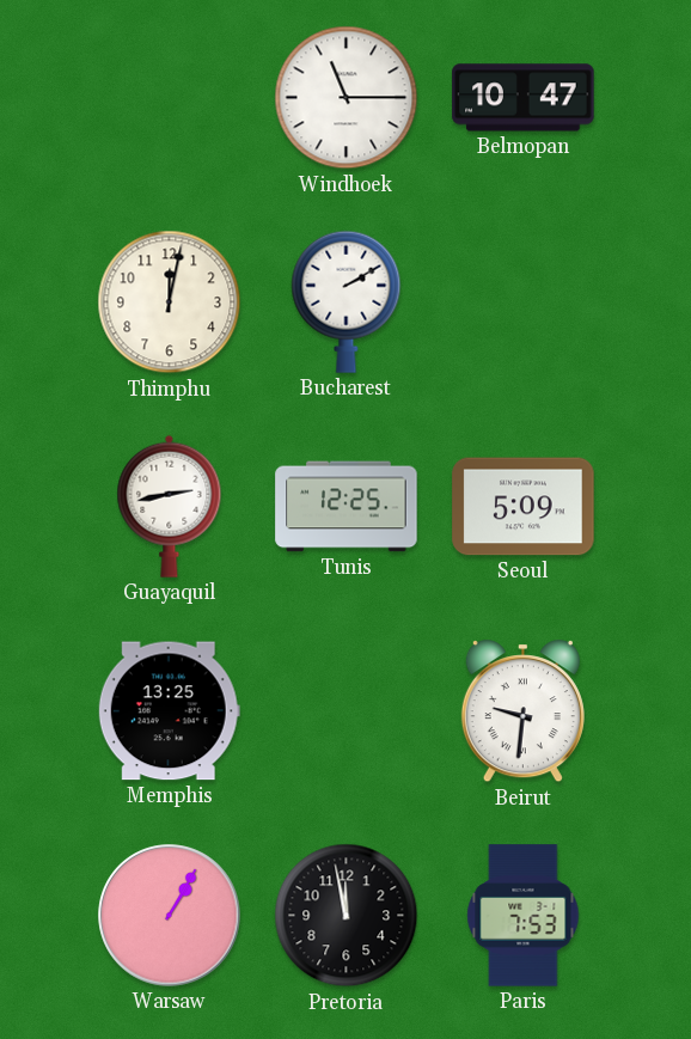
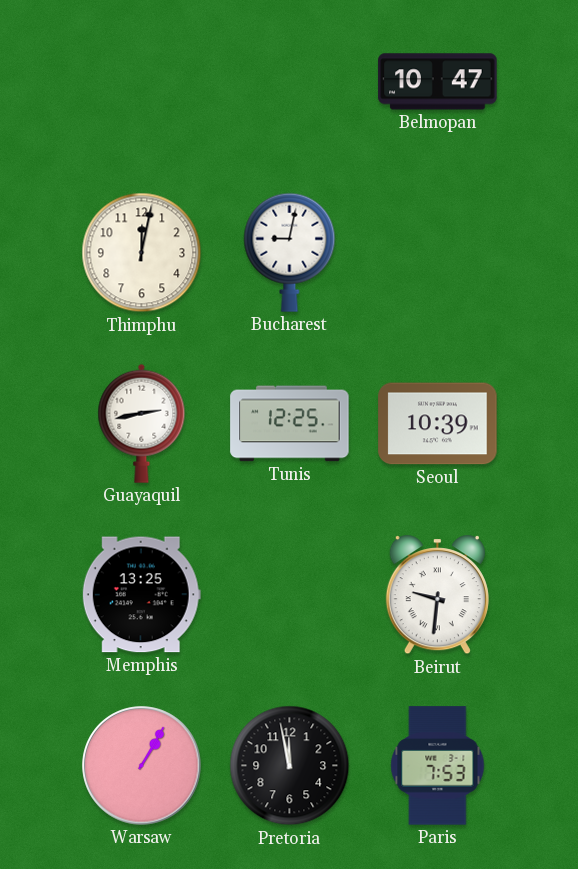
Windhoek: 11:15 -> none
Bucharest: 2:10 -> 9:02
Seoul: 5:09 -> 10:39
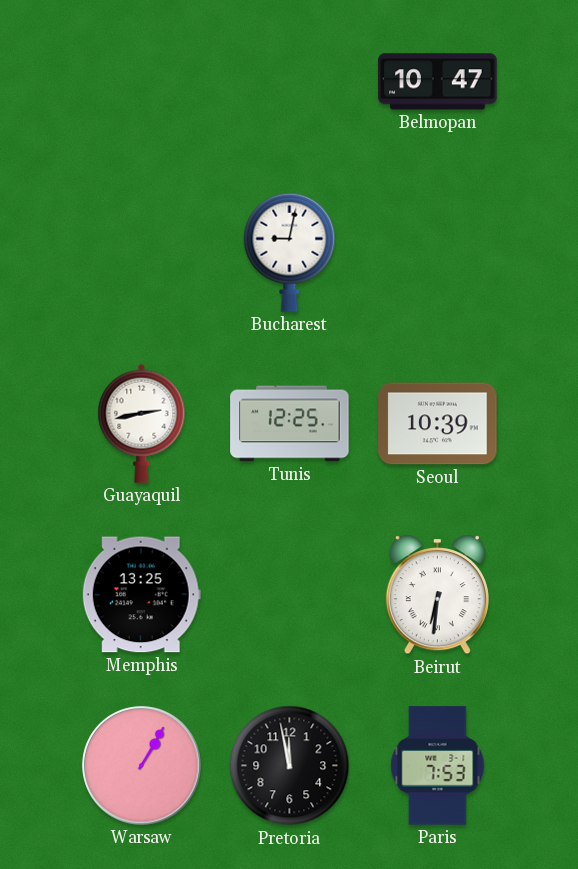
Thimphu: 12:02 -> none
Beirut: 9:31 -> 6:31
